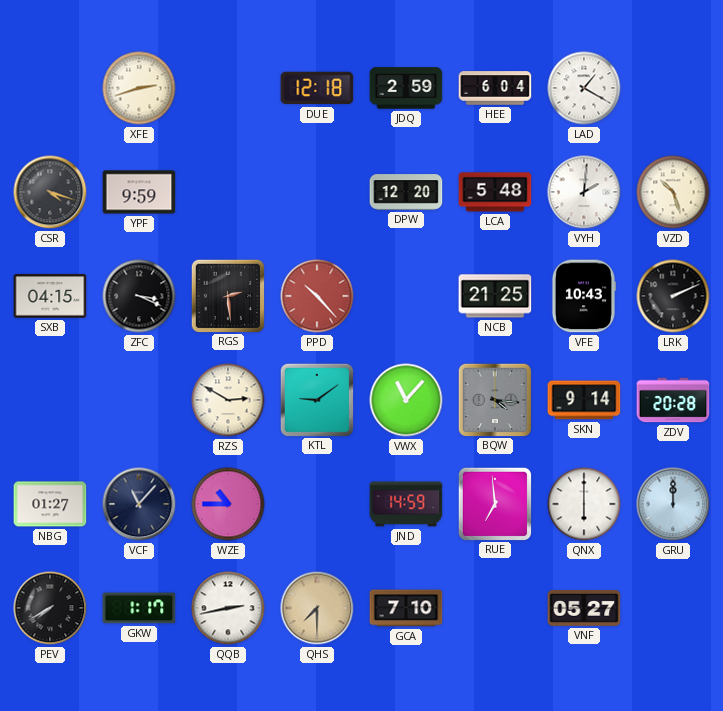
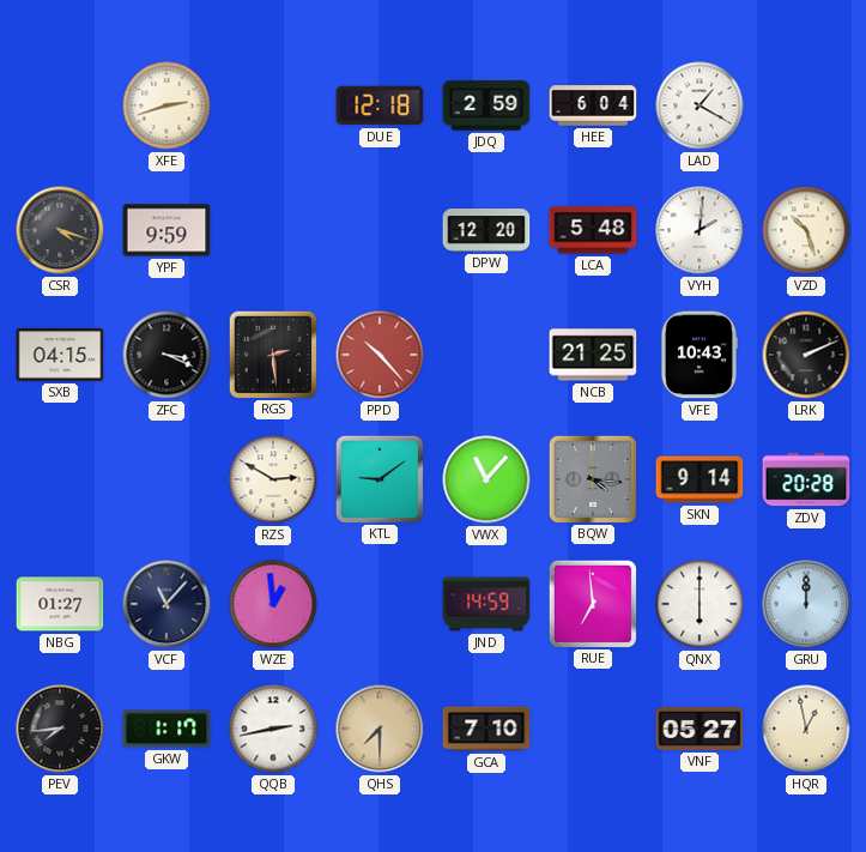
WZE: 10:45 -> 12:59
PEV: 7:40 -> 7:44
HQR: none -> 12:58
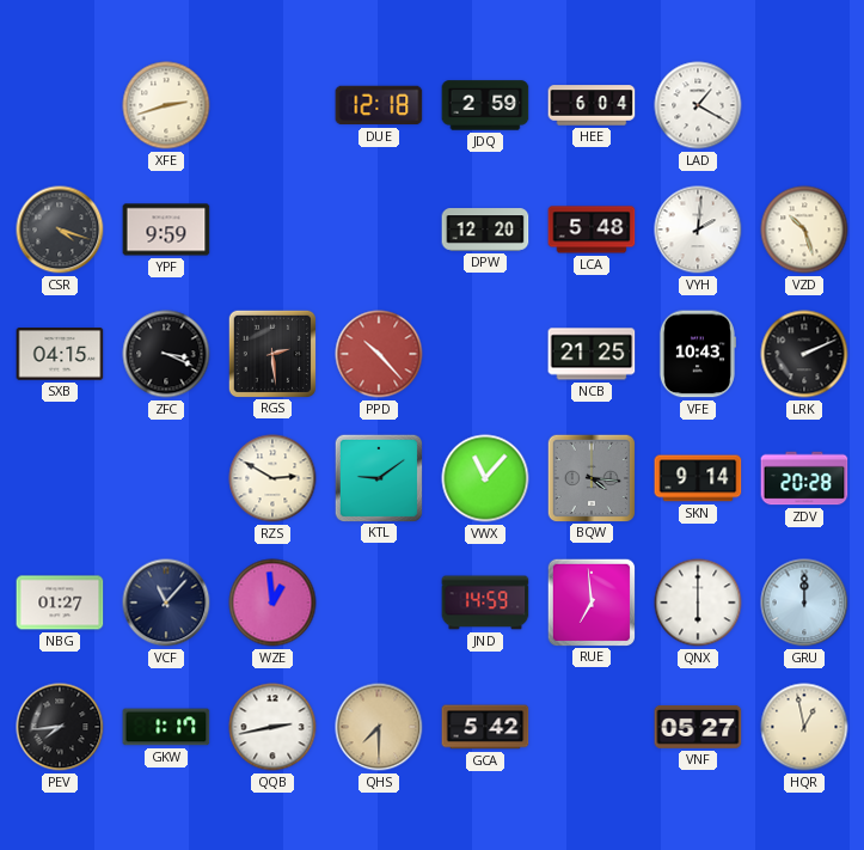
GCA: 7:10 -> 5:42
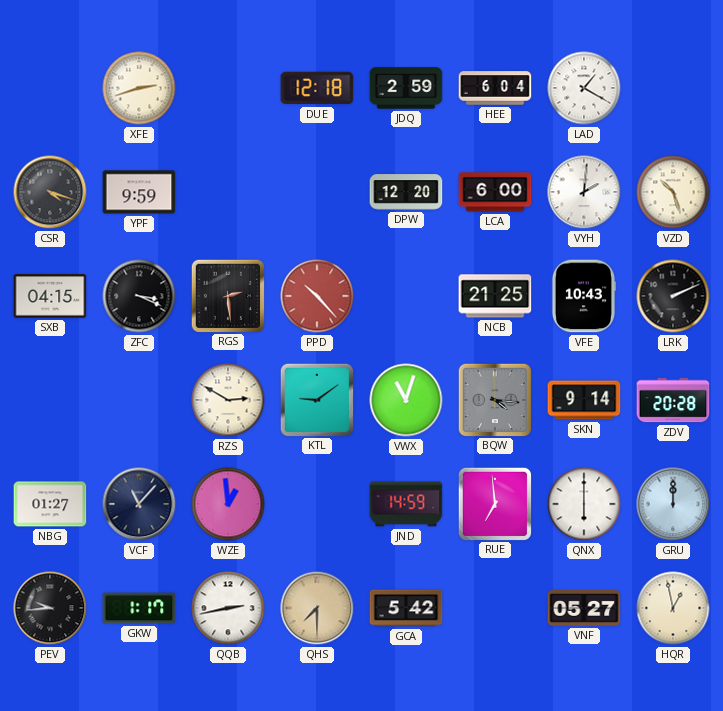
LCA: 5:48 -> 6:00
VWX: 11:07 -> 11:03
PEV: 7:44 -> 9:44
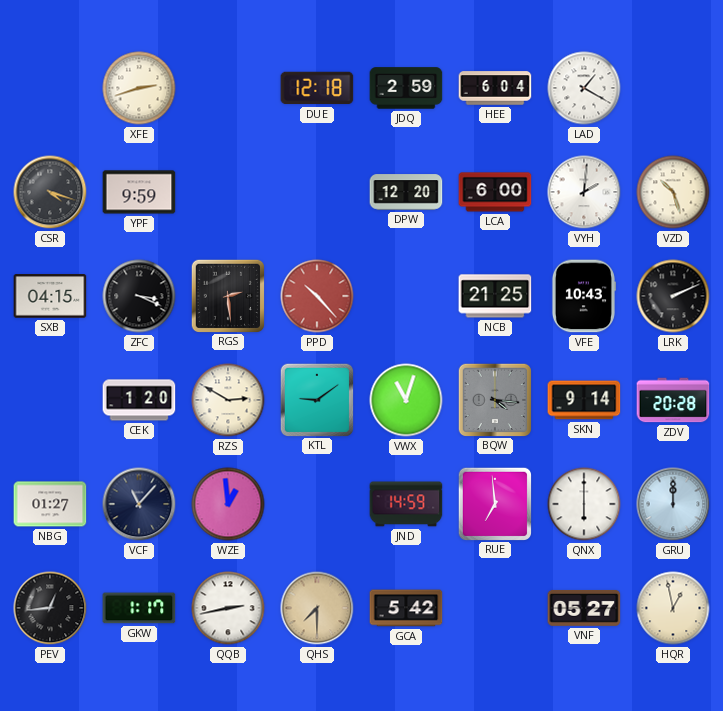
CEK: none -> 1:20
PEV: 9:44 -> 12:44
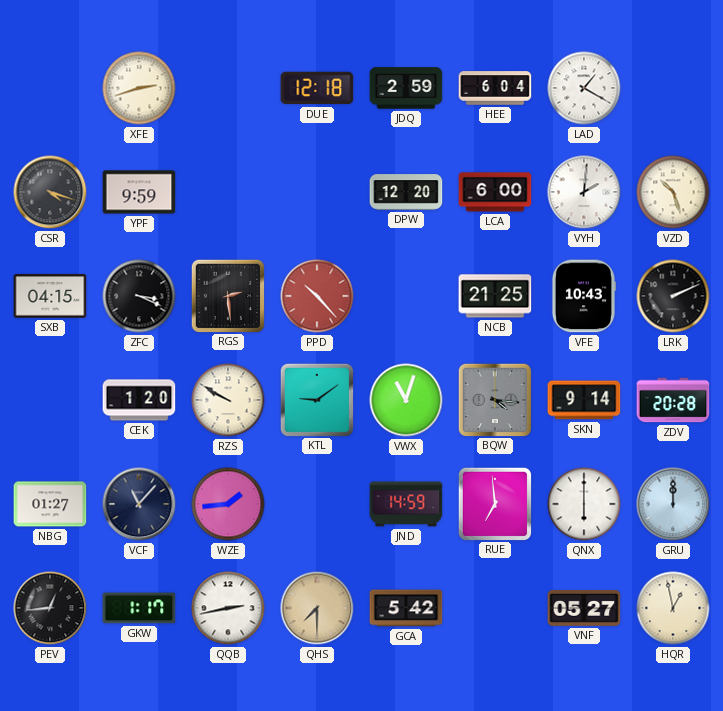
RZS: 2:50 -> 9:50
WZE: 12:59 -> 1:44
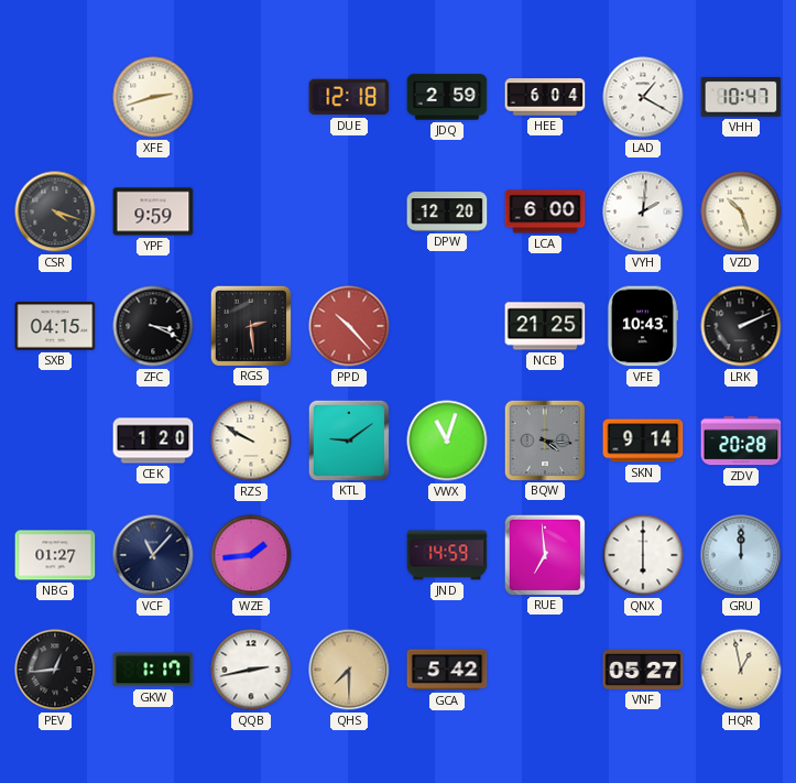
VHH: none -> 10:47
